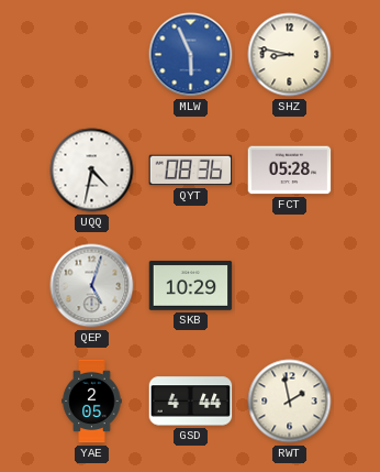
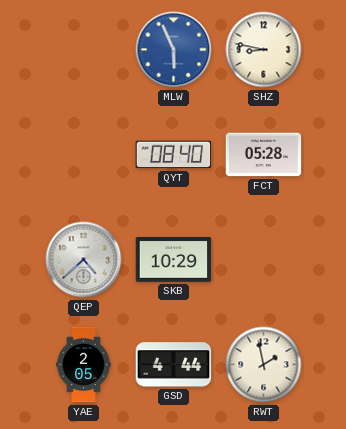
UQQ: 4:32 -> none
QYT: 08:36 -> 08:40
QEP: 5:03 -> 4:38
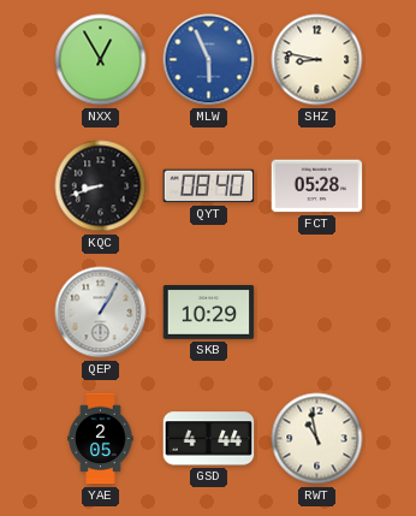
NXX: none -> 12:55
KQC: none -> 8:42
QEP: 4:38 -> 1:05
RWT: 1:58 -> 10:58
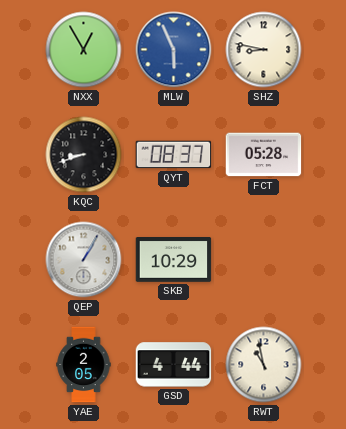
QYT: 08:40 -> 08:37
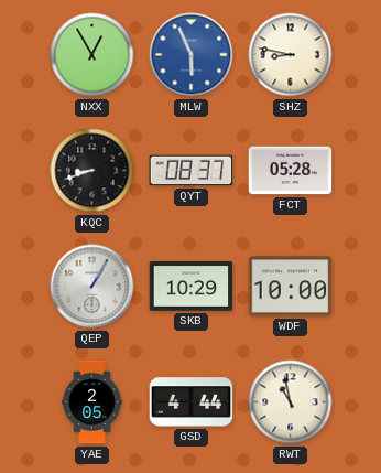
WDF: none -> 10:00
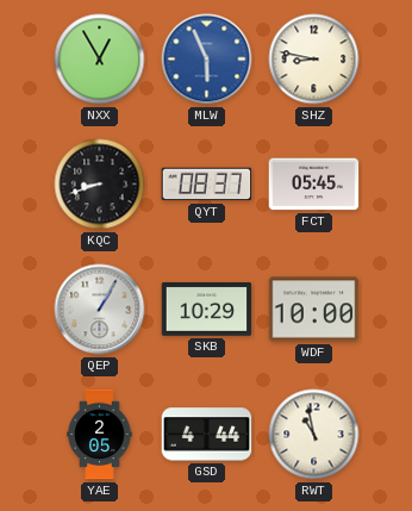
FCT: 05:28 -> 05:45
